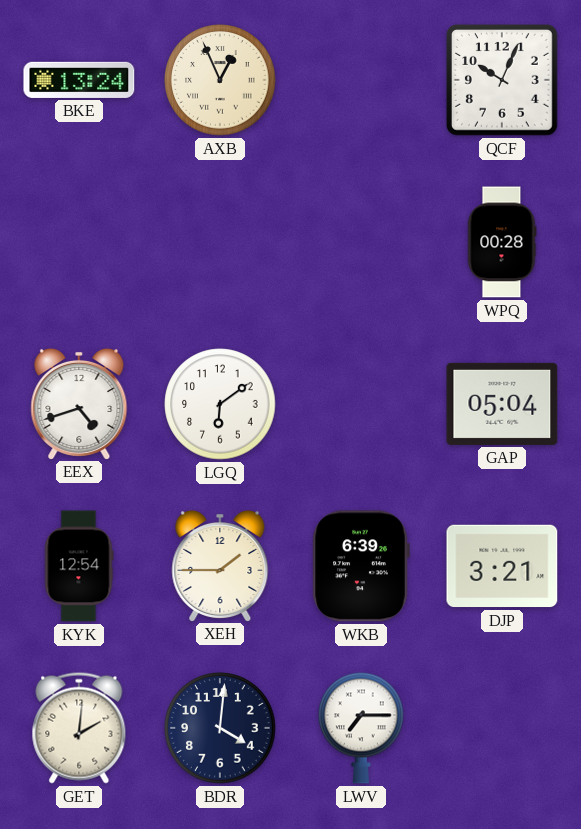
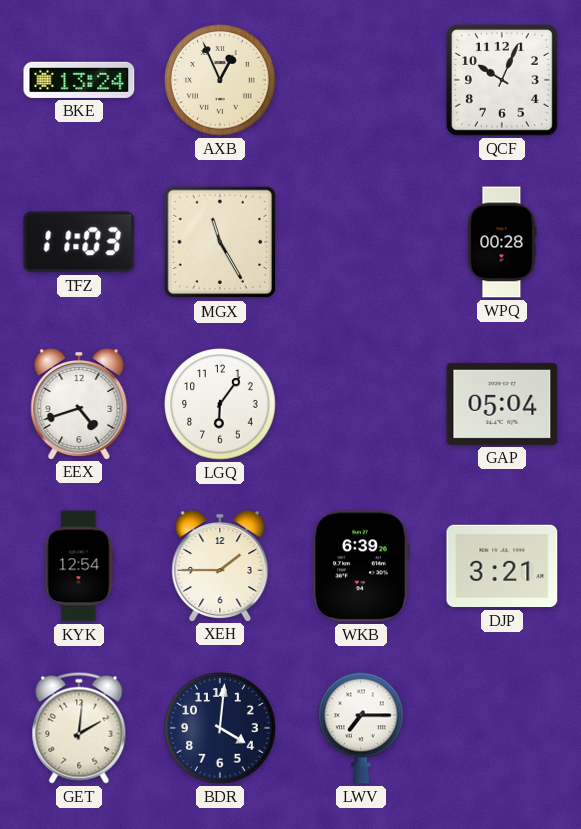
TFZ: none -> 11:03
MGX: none -> 11:25
LGQ: 6:09 -> 6:06
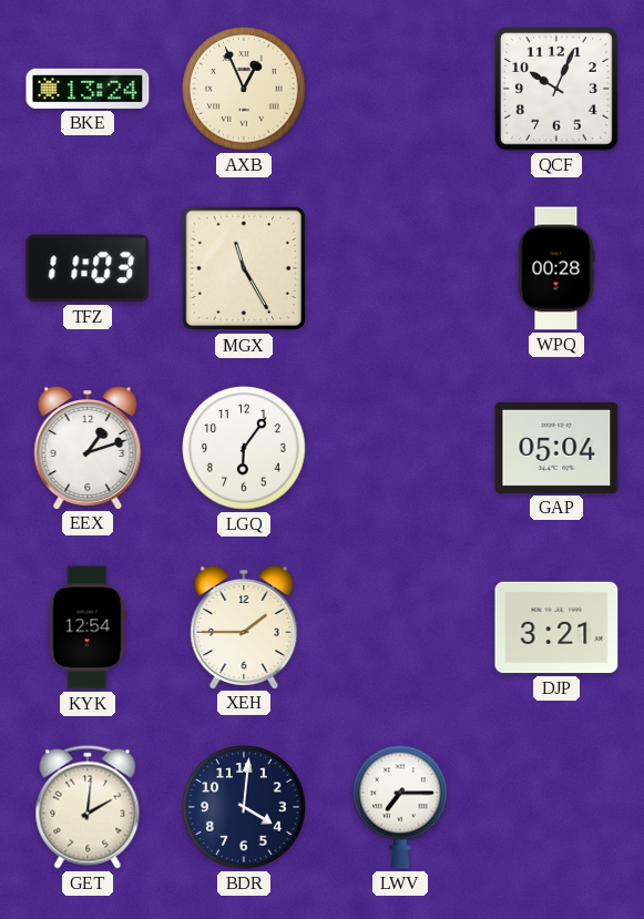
EEX: 4:42 -> 1:12
WKB: 6:39 -> none
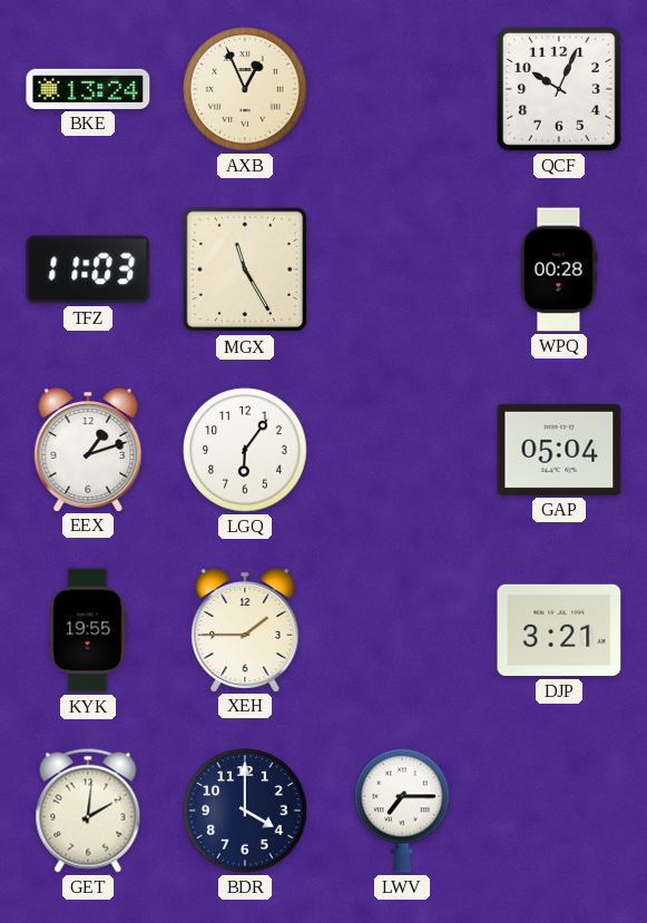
KYK: 12:54 -> 19:55
BDR: 4:01 -> 4:00
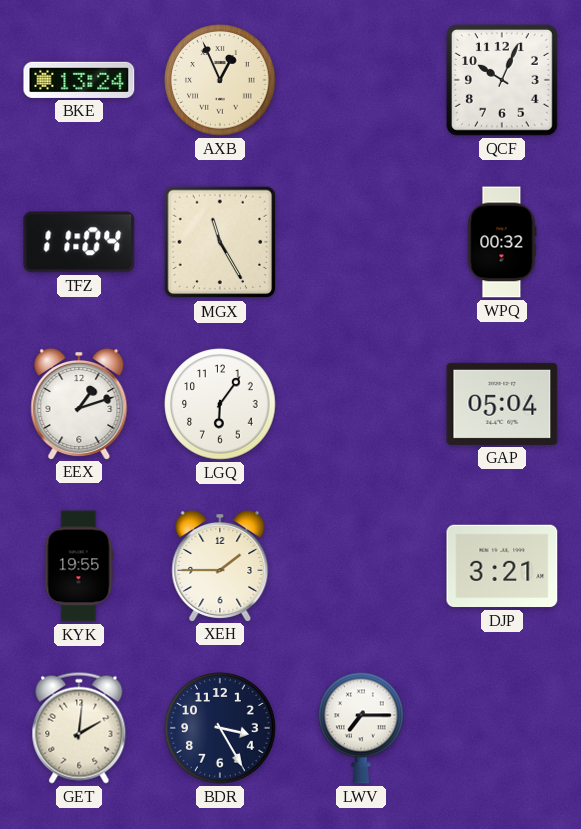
TFZ: 11:03 -> 11:04
WPQ: 00:28 -> 00:32
BDR: 4:00 -> 3:25
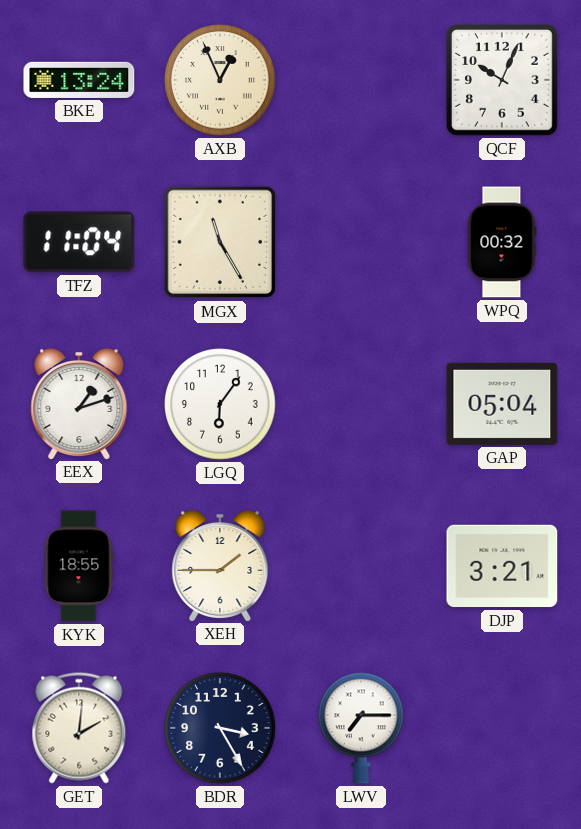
KYK: 19:55 -> 18:55
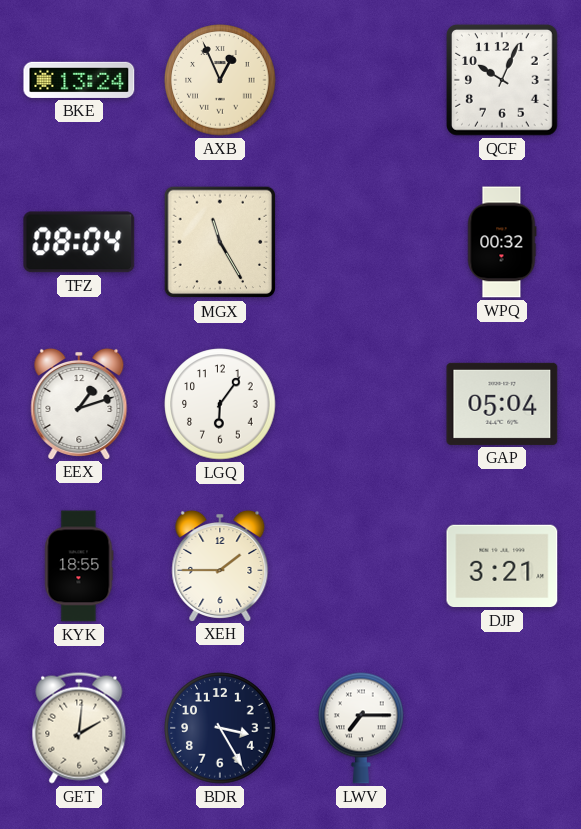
TFZ: 11:04 -> 08:04
